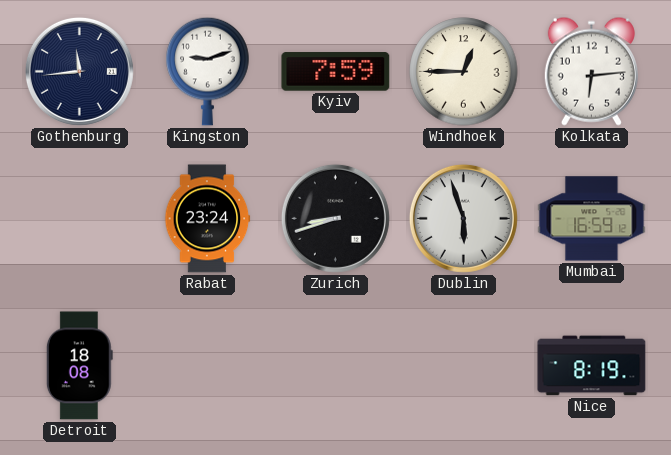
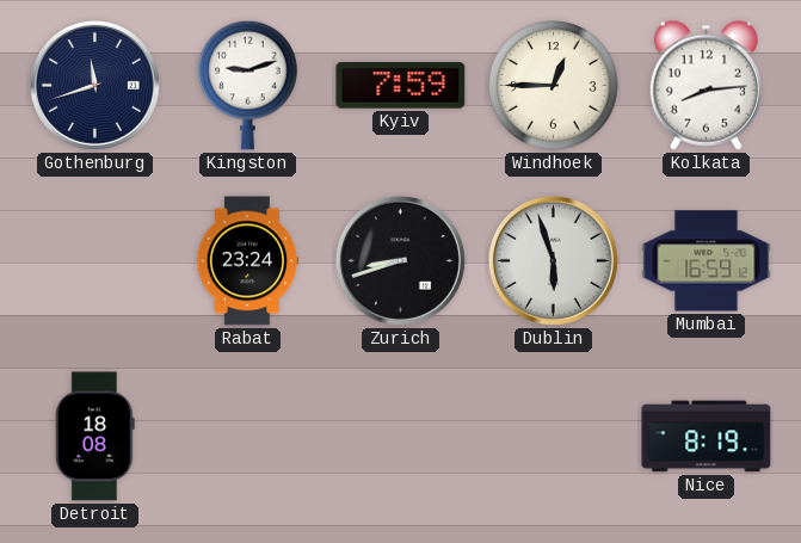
Gothenburg: 11:44 -> 11:42
Kolkata: 6:14 -> 8:14
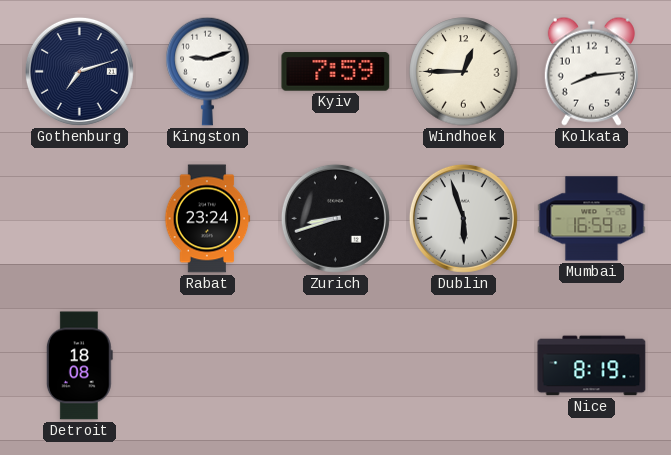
Gothenburg: 11:42 -> 7:12
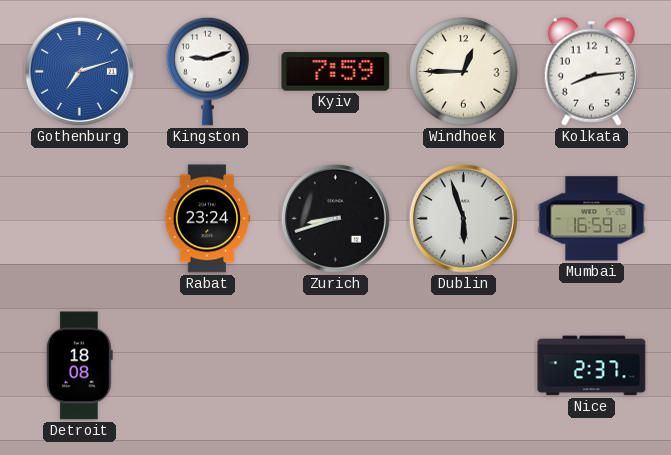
Gothenburg dial: navy -> blue
Nice: 8:19 -> 2:37
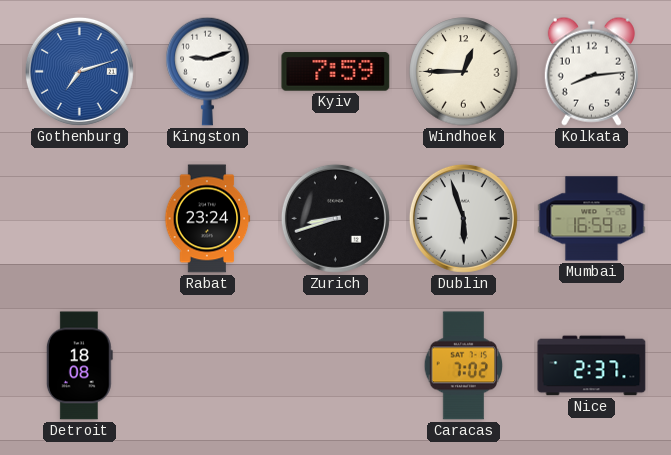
Caracas: none -> 7:02
